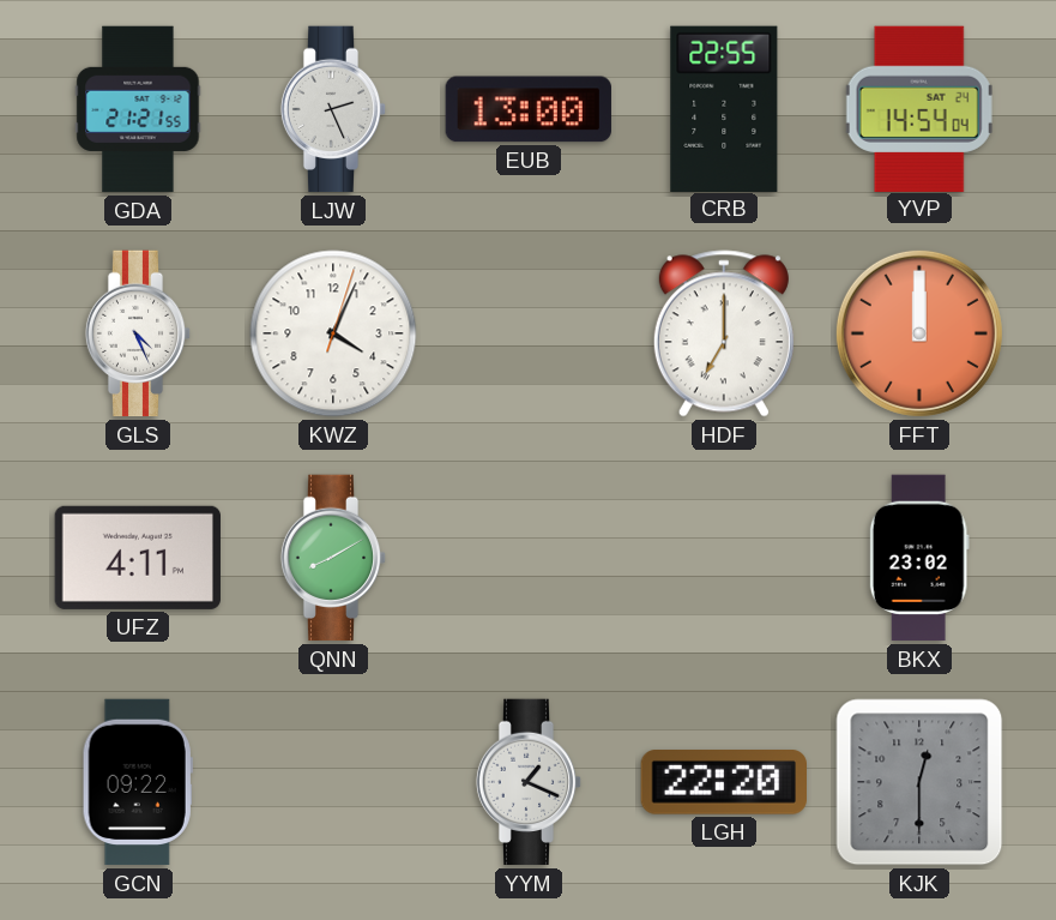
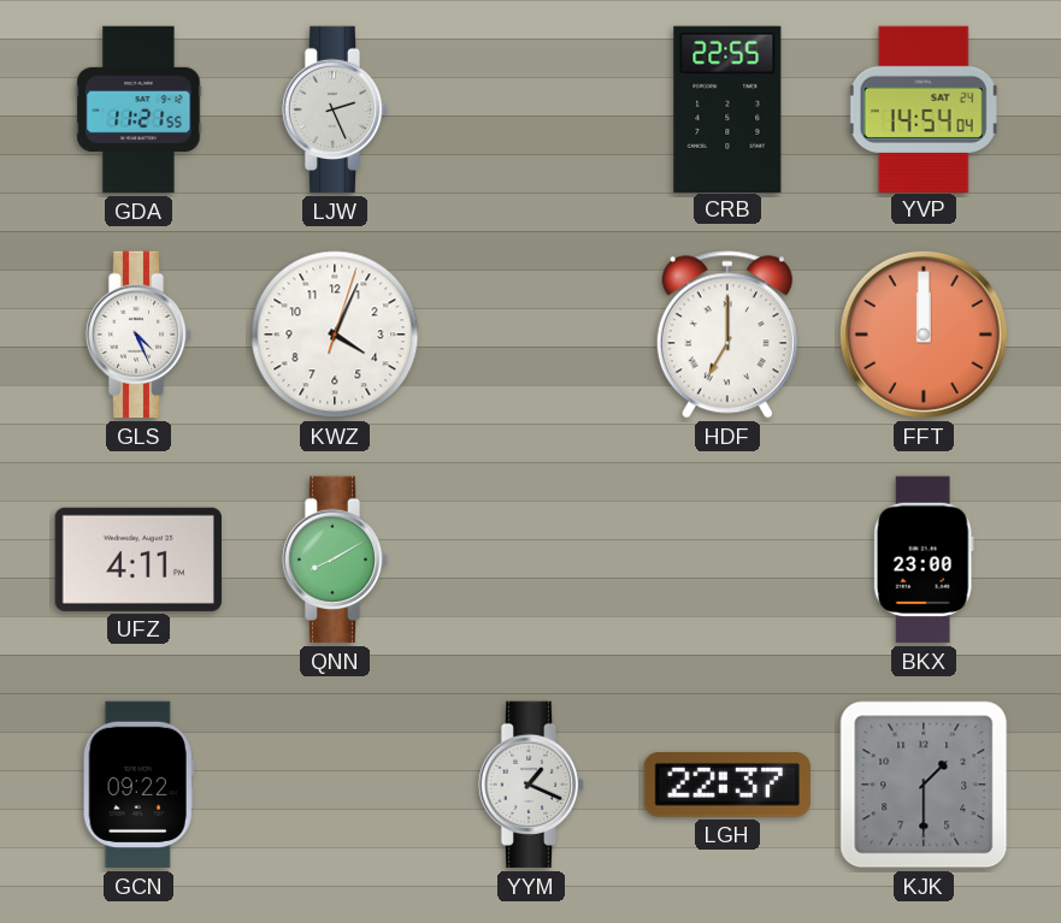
GDA: 21:21 -> 11:21
EUB: 13:00 -> none
BKX: 23:02 -> 23:00
LGH: 22:20 -> 22:37
KJK: 12:30 -> 1:30
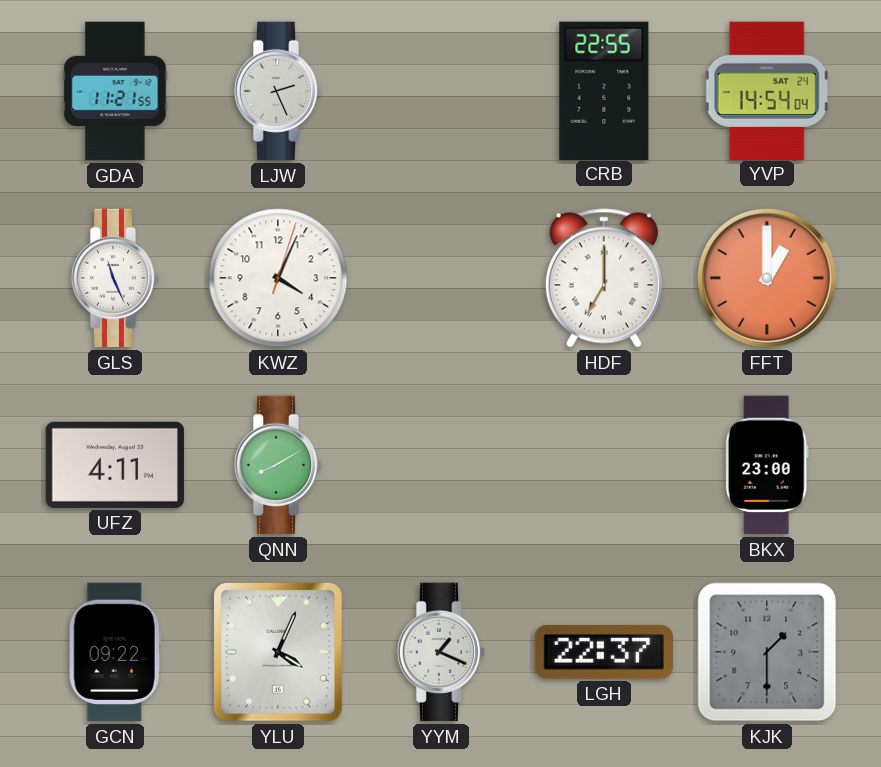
GLS: 4:26 -> 11:26
FFT: 12:00 -> 1:00
YLU: none -> 4:04
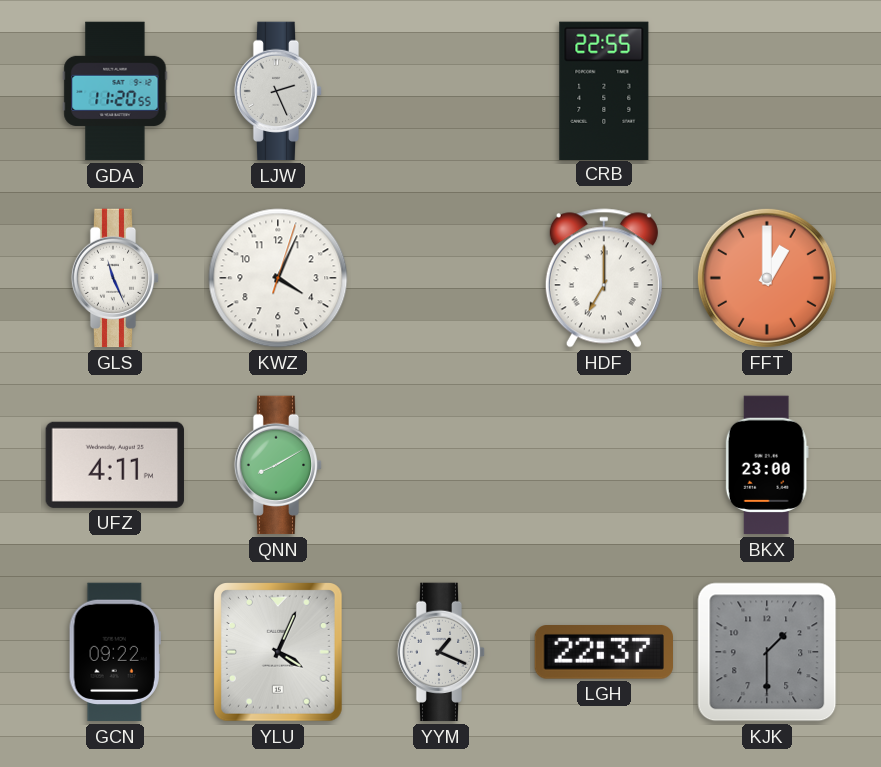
GDA: 11:21 -> 11:20
YVP: 14:54 -> none
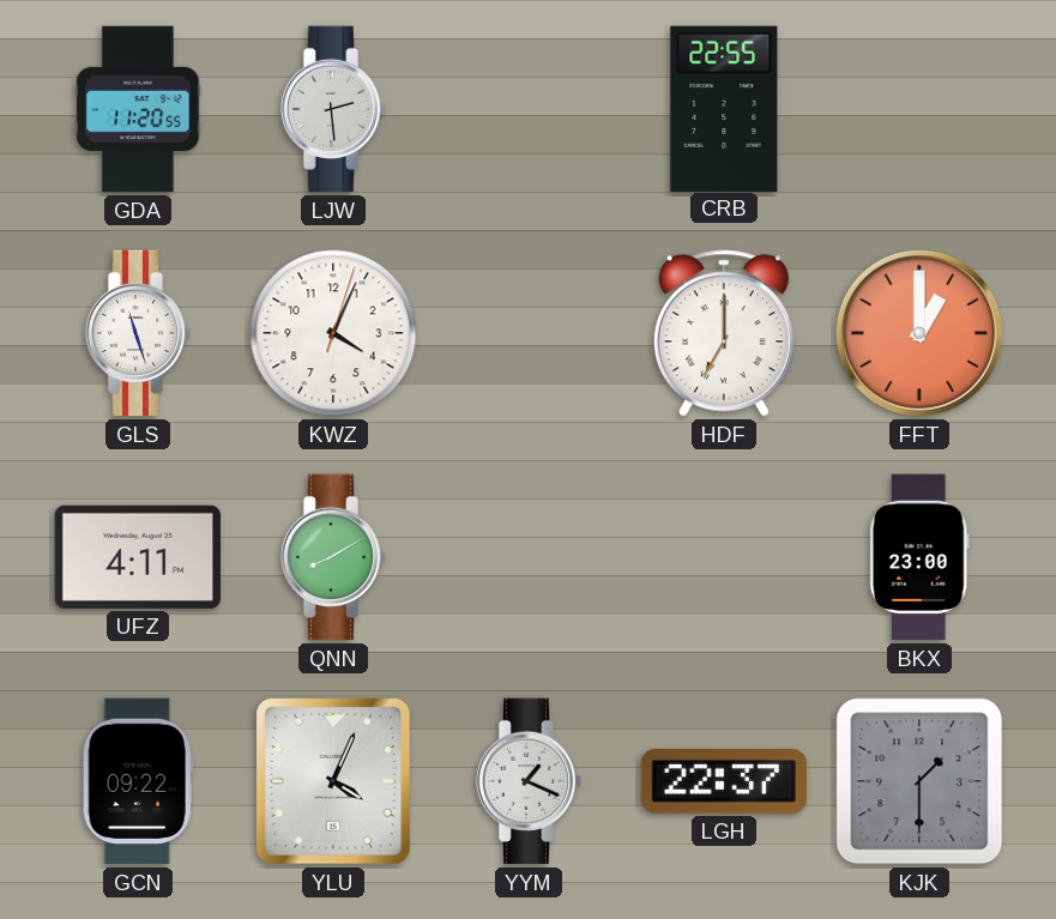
LJW: 2:26 -> 2:29
GLS: 11:26 -> 11:27
